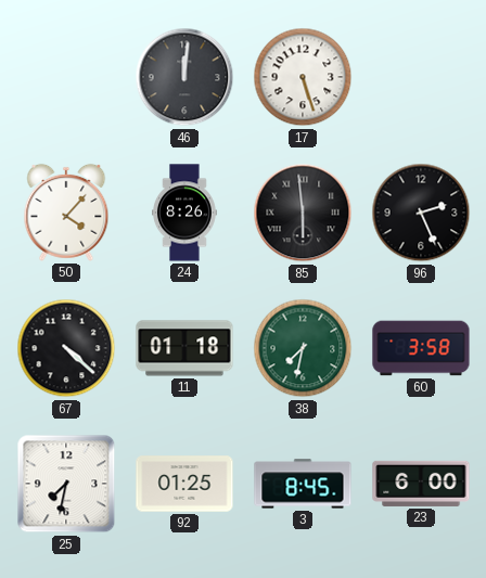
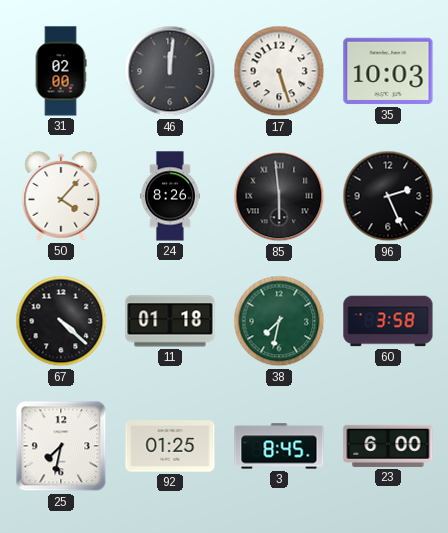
31: none -> 02:00
35: none -> 10:03
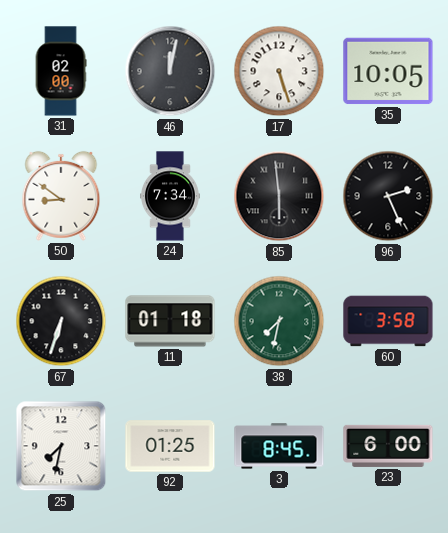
46: 12:01 -> 12:02
35: 10:03 -> 10:05
50: 4:07 -> 8:51
24: 8:26 -> 7:34
67: 4:22 -> 6:33
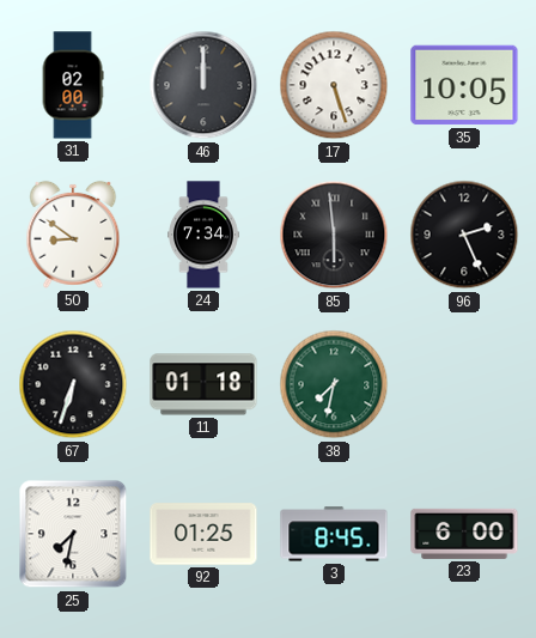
46: 12:02 -> 12:00
60: 3:58 -> none
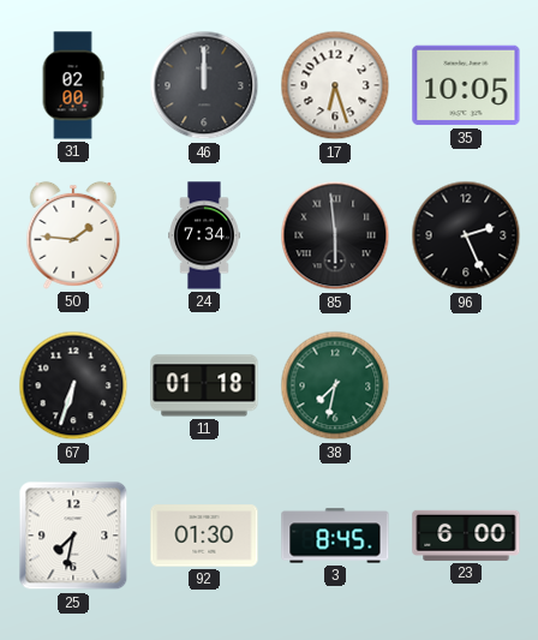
17: 5:27 -> 6:27
50: 8:51 -> 1:46
92: 01:25 -> 01:30
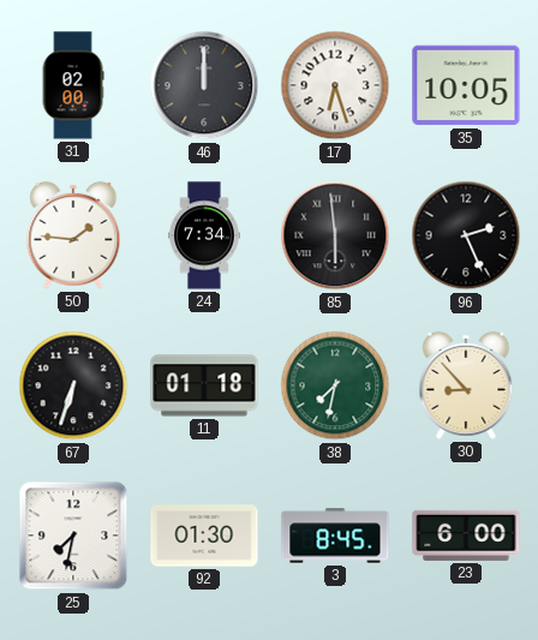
30: none -> 8:53
